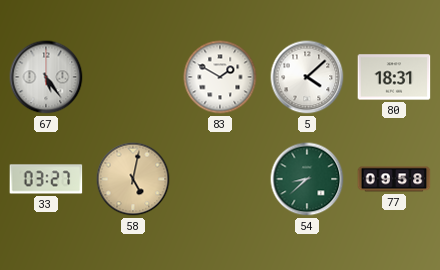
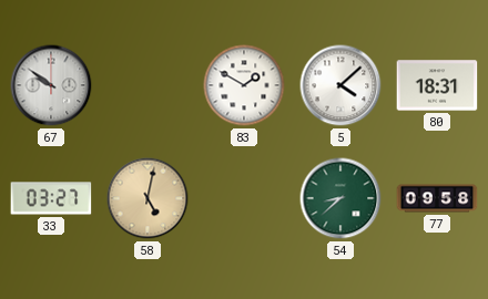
67: 5:24 -> 9:51
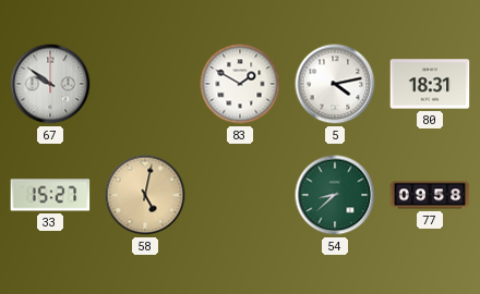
5: 4:08 -> 4:13
33: 03:27 -> 15:27
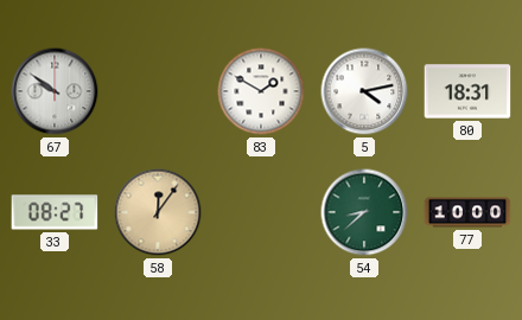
33: 15:27 -> 08:27
58: 5:02 -> 12:06
77: 09:58 -> 10:00
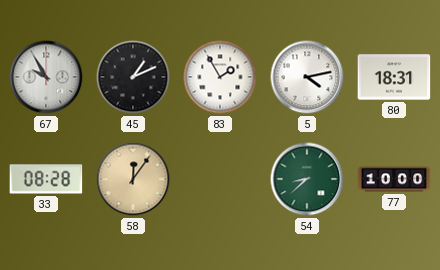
67: 9:51 -> 9:55
45: none -> 1:11
83: 1:50 -> 1:55
33: 08:27 -> 08:28
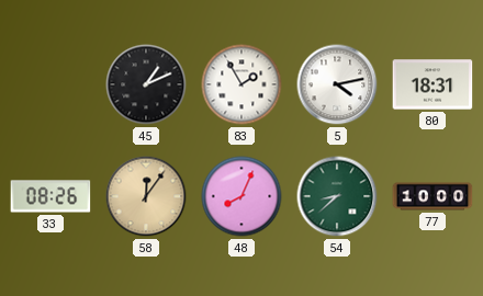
67: 9:55 -> none
33: 08:28 -> 08:26
48: none -> 8:04
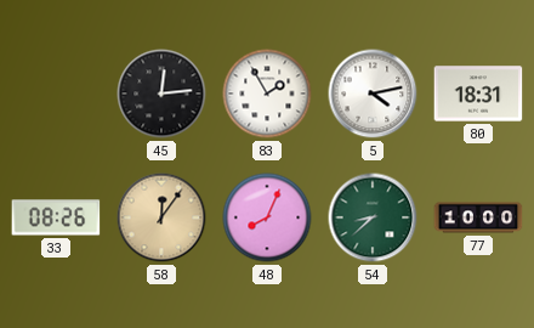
45: 1:11 -> 12:14
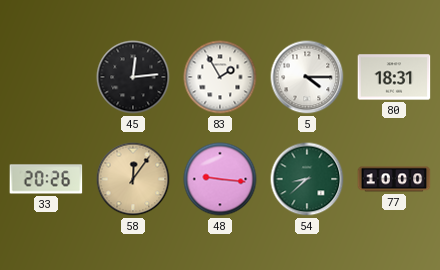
5: 4:13 -> 4:15
33: 08:26 -> 20:26
48: 8:04 -> 9:16
